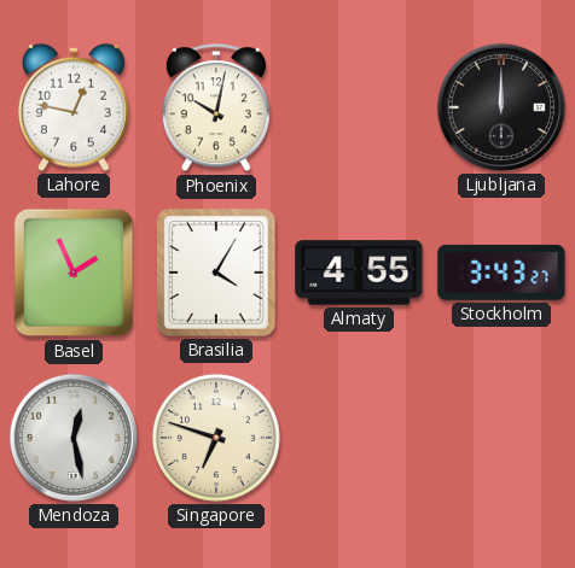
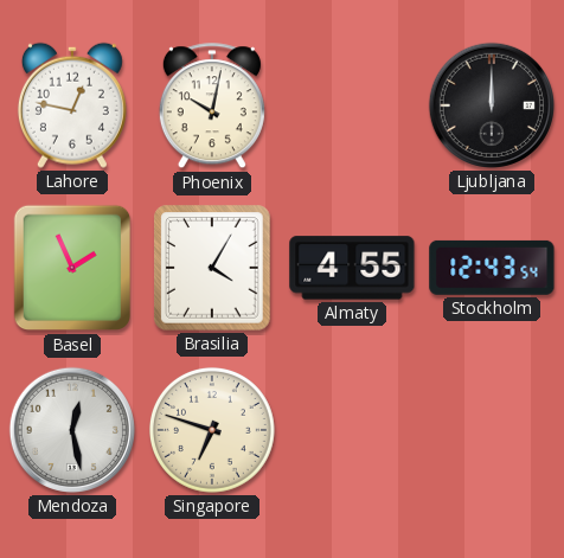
Stockholm: 3:43 -> 12:43
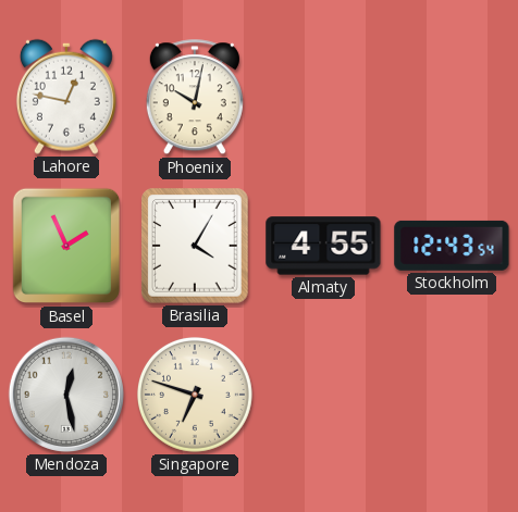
Ljubljana: 12:00 -> none
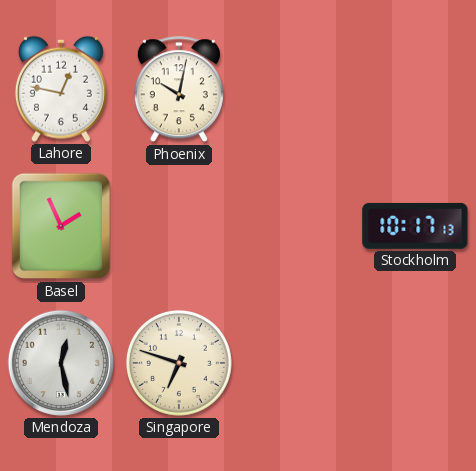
Brasilia: 4:05 -> none
Almaty: 4:55 -> none
Stockholm: 12:43 -> 10:17
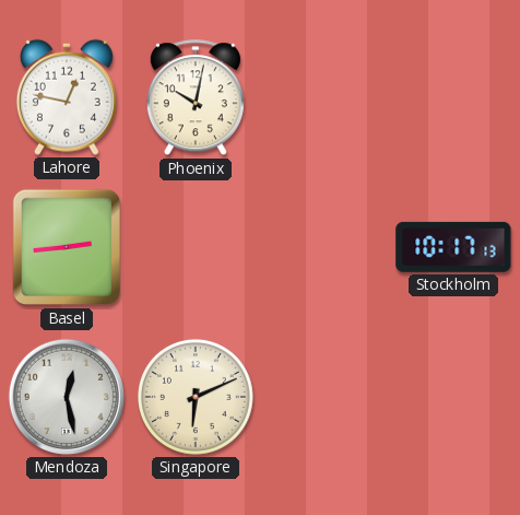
Basel: 1:56 -> 2:44
Singapore: 6:48 -> 6:11
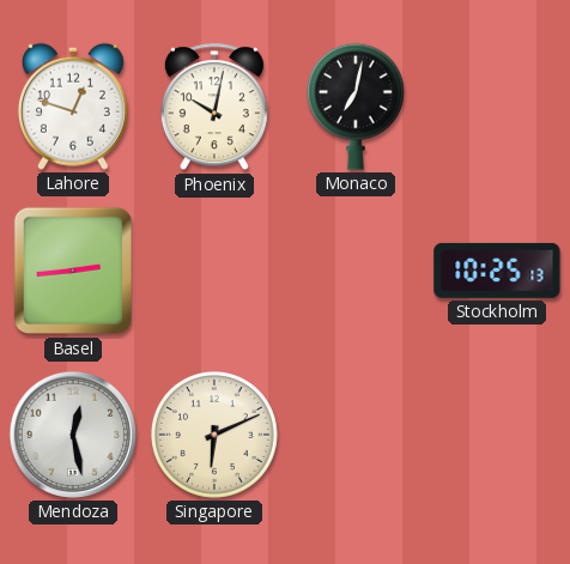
Lahore: 12:47 -> 12:48
Monaco: none -> 7:02
Stockholm: 10:17 -> 10:25
